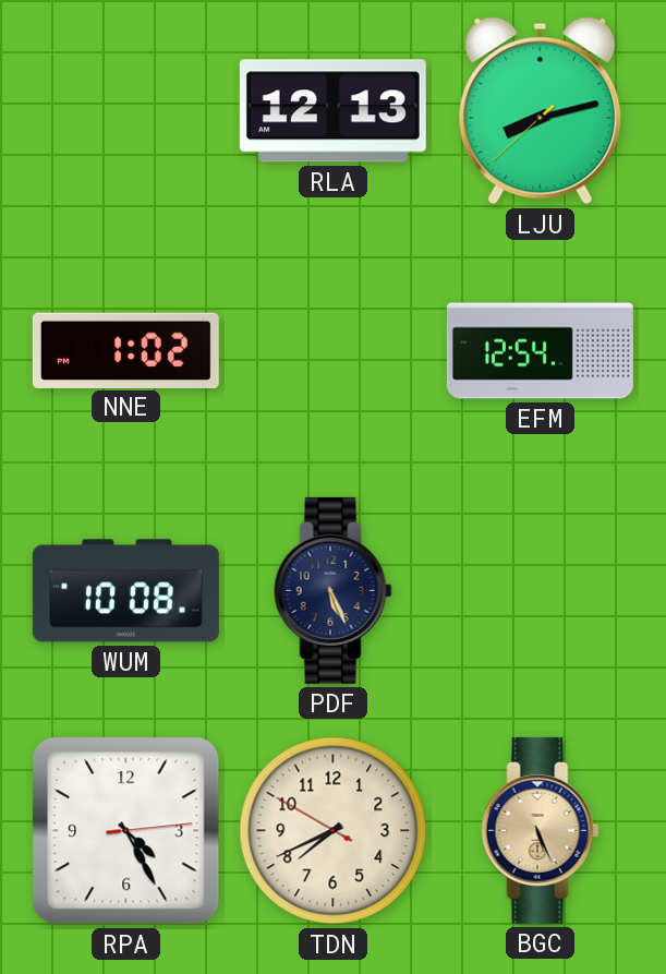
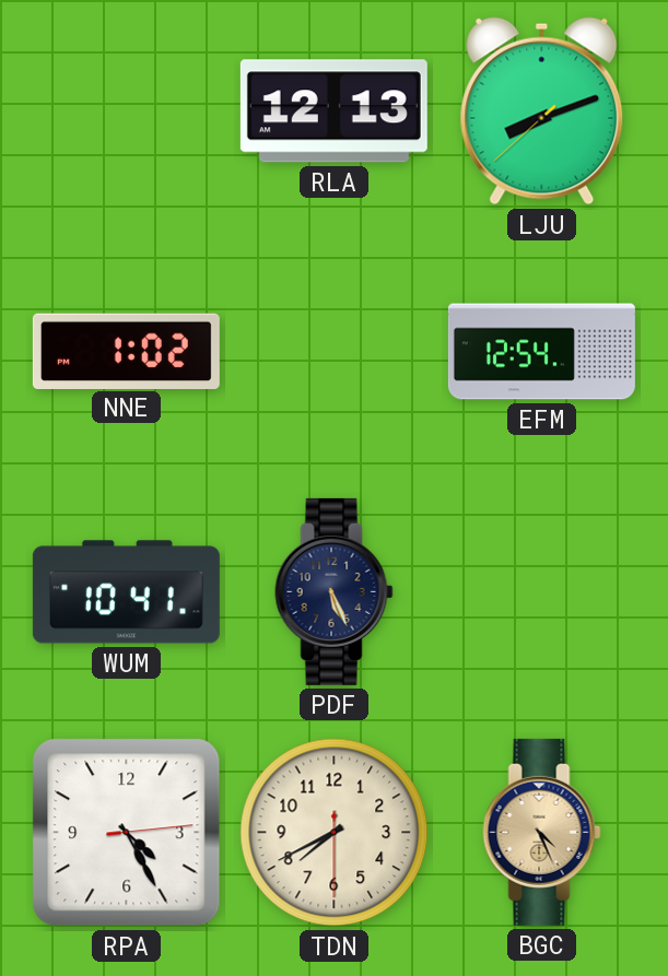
LJU: 8:12 -> 8:11
WUM: 10:08 -> 10:41
TDN: 7:40:50 -> 7:40:30
BGC: 5:26 -> 4:26
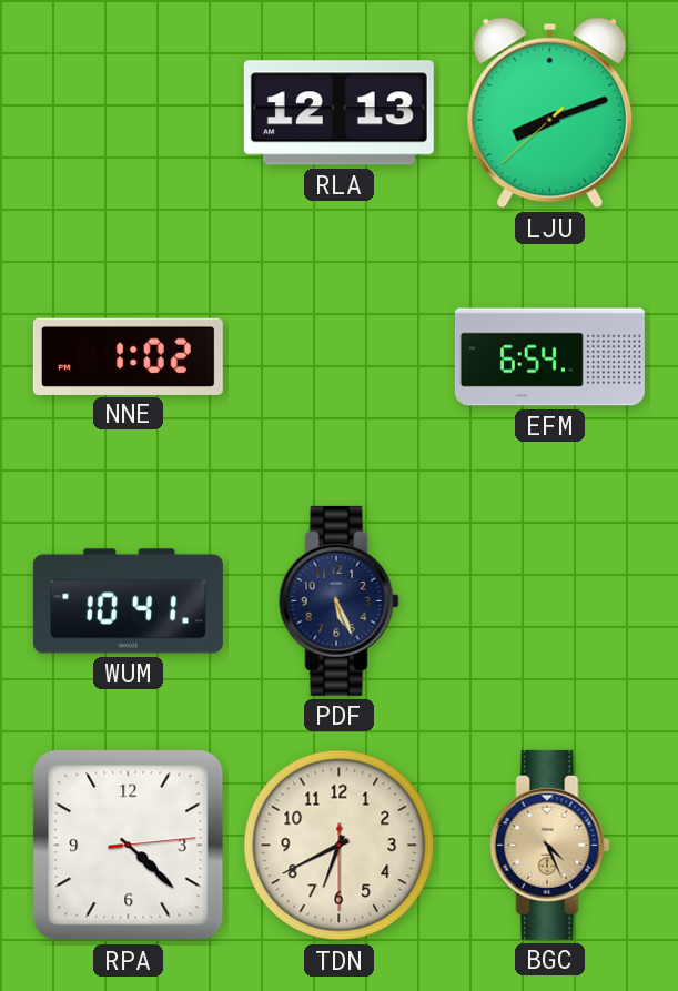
EFM: 12:54 -> 6:54
RPA: 4:25 -> 4:22
TDN: 7:40 -> 6:40
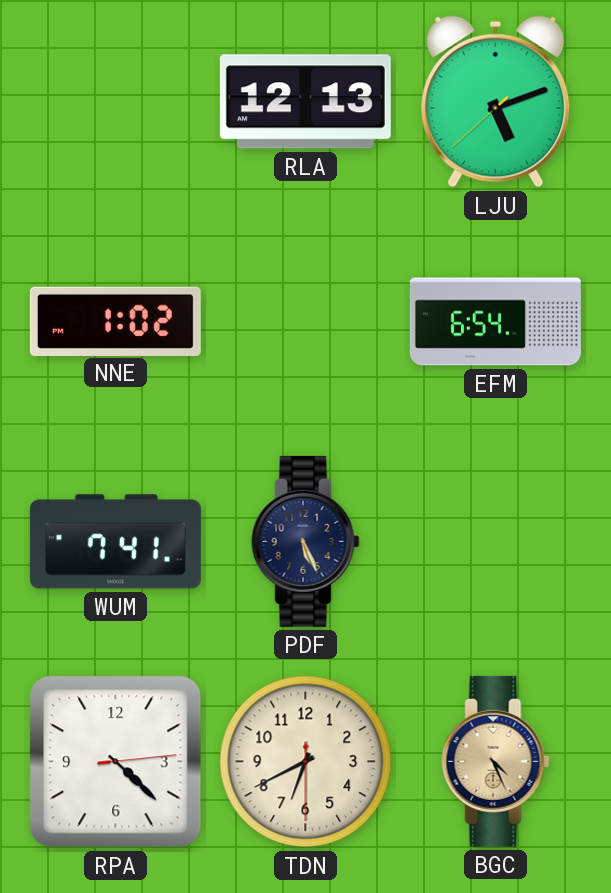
LJU: 8:11 -> 5:11
WUM: 10:41 -> 7:41
